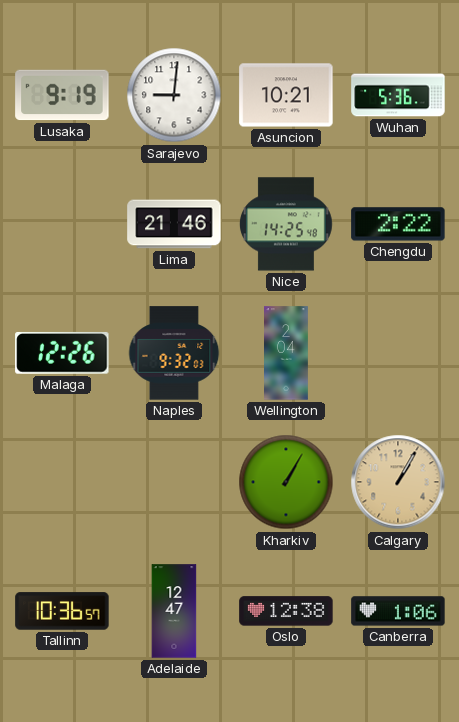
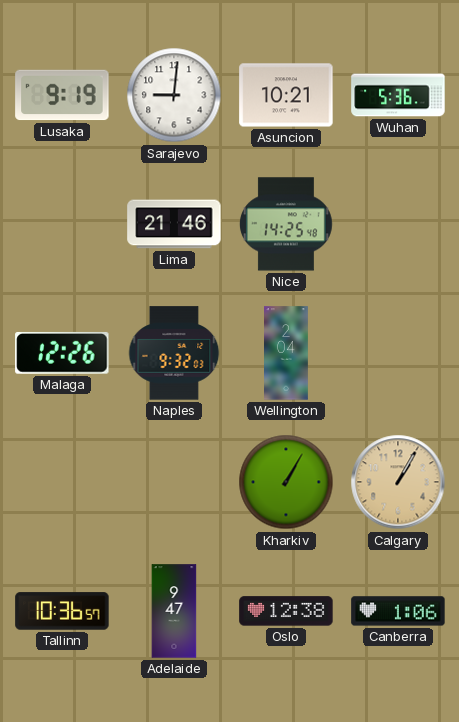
Chengdu: 2:22 -> none
Adelaide: 12:47 -> 9:47
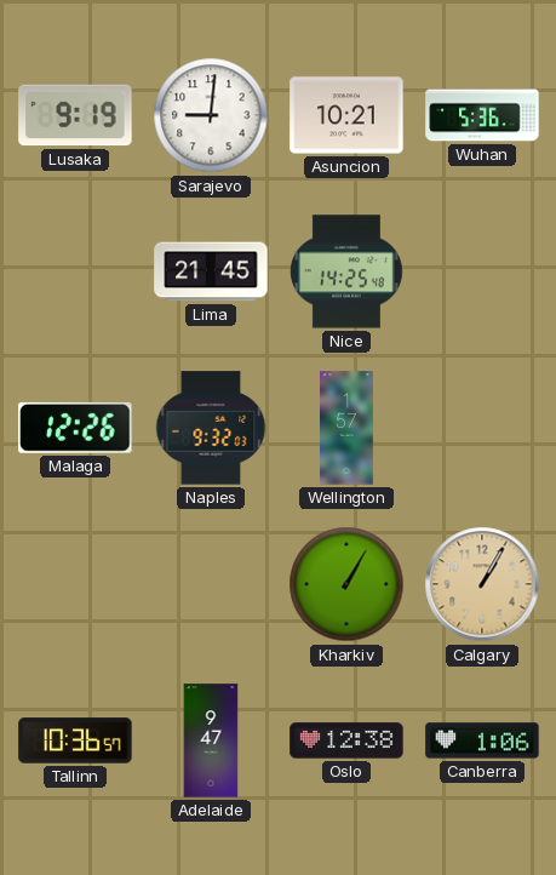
Lima: 21:46 -> 21:45
Wellington: 2:04 -> 1:57
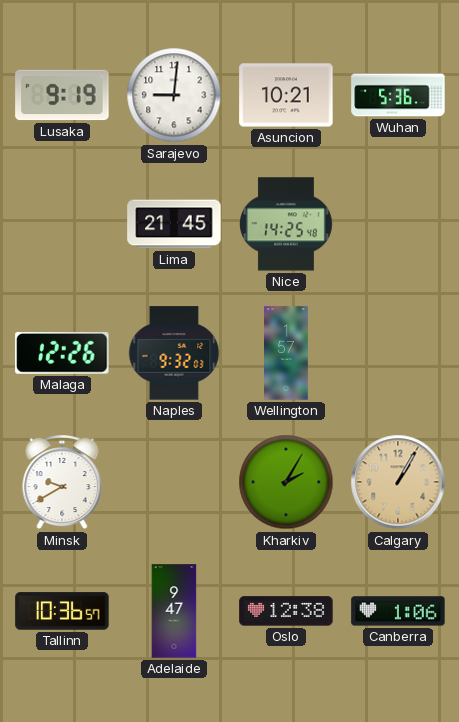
Minsk: none -> 9:40
Kharkiv: 1:05 -> 2:05
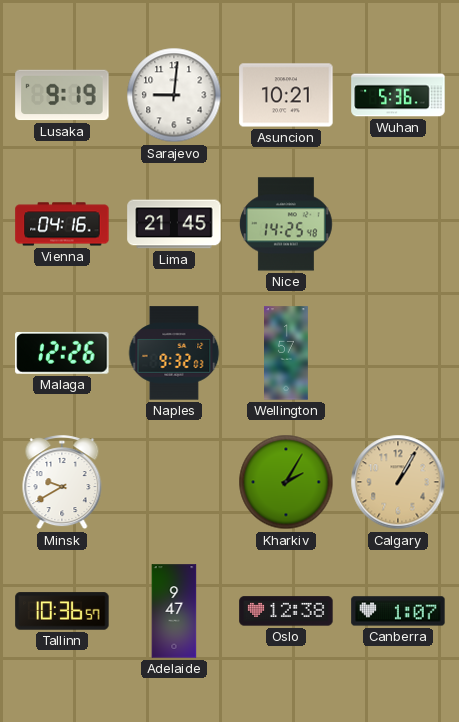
Vienna: none -> 04:16
Canberra: 1:06 -> 1:07
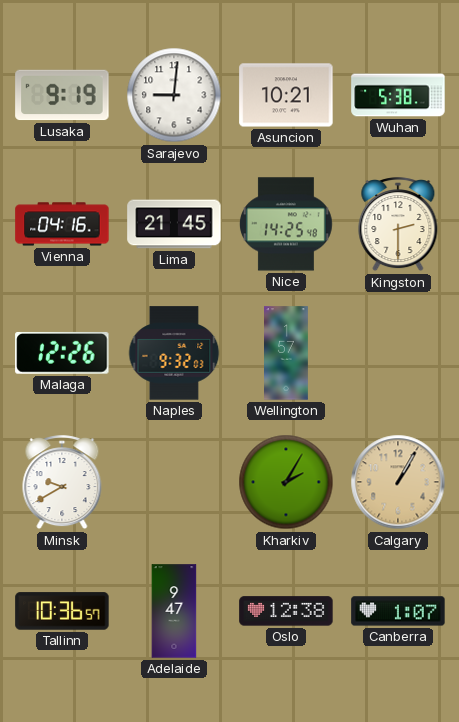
Wuhan: 5:36 -> 5:38
Kingston: none -> 2:30
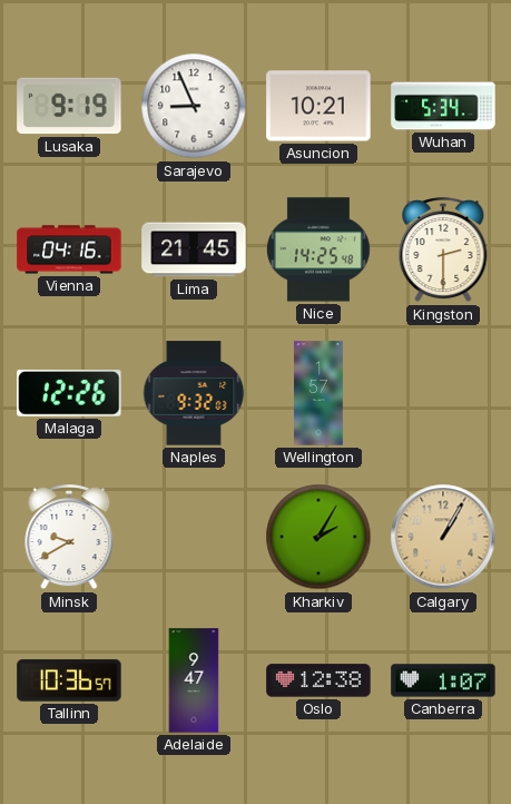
Sarajevo: 9:01 -> 8:56
Wuhan: 5:38 -> 5:34
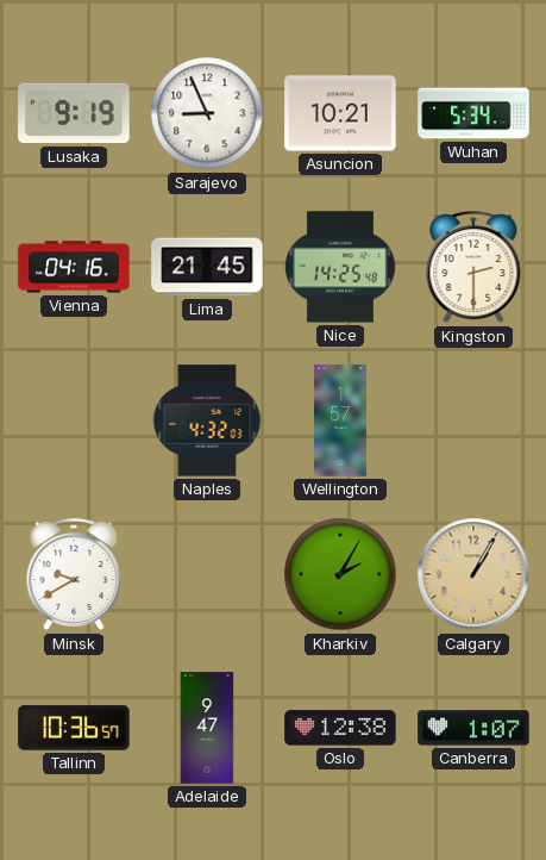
Malaga: 12:26 -> none
Naples: 9:32 -> 4:32
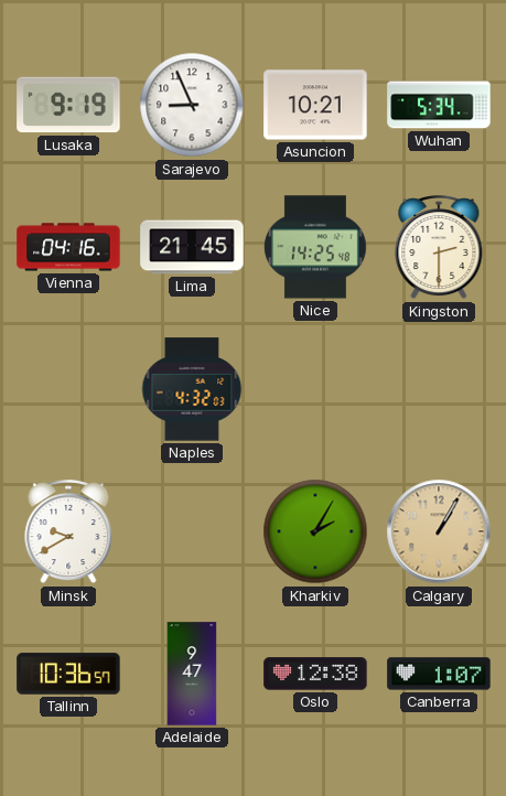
Wellington: 1:57 -> none
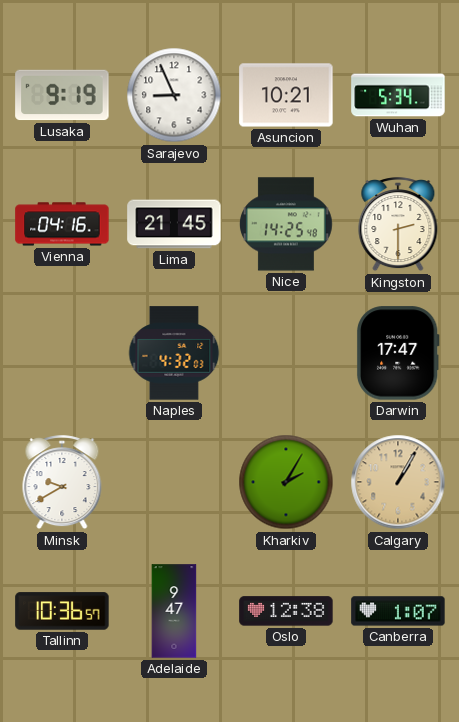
Darwin: none -> 17:47
